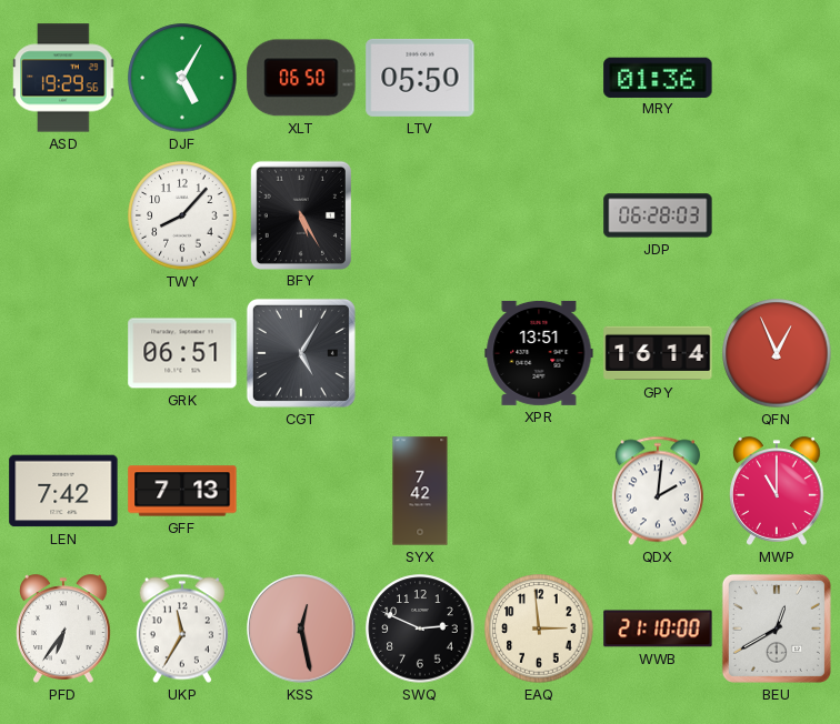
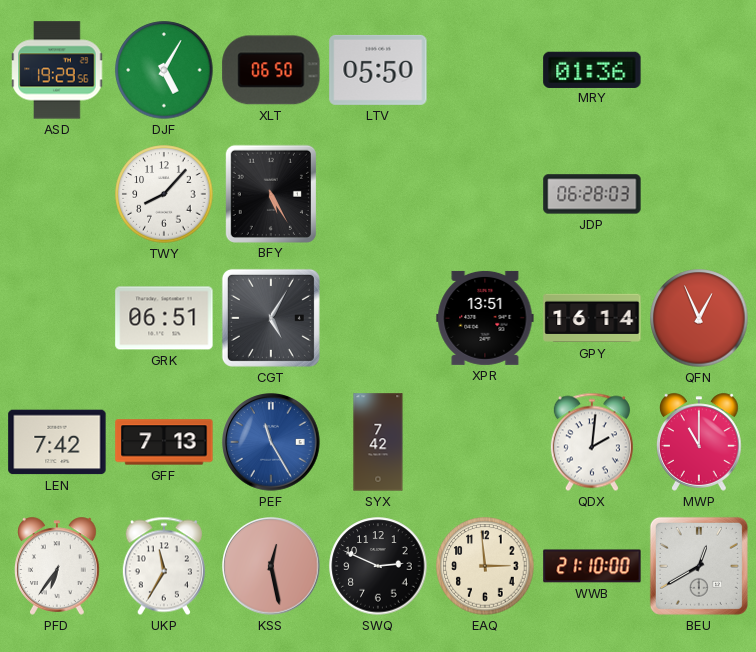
PEF: none -> 11:25
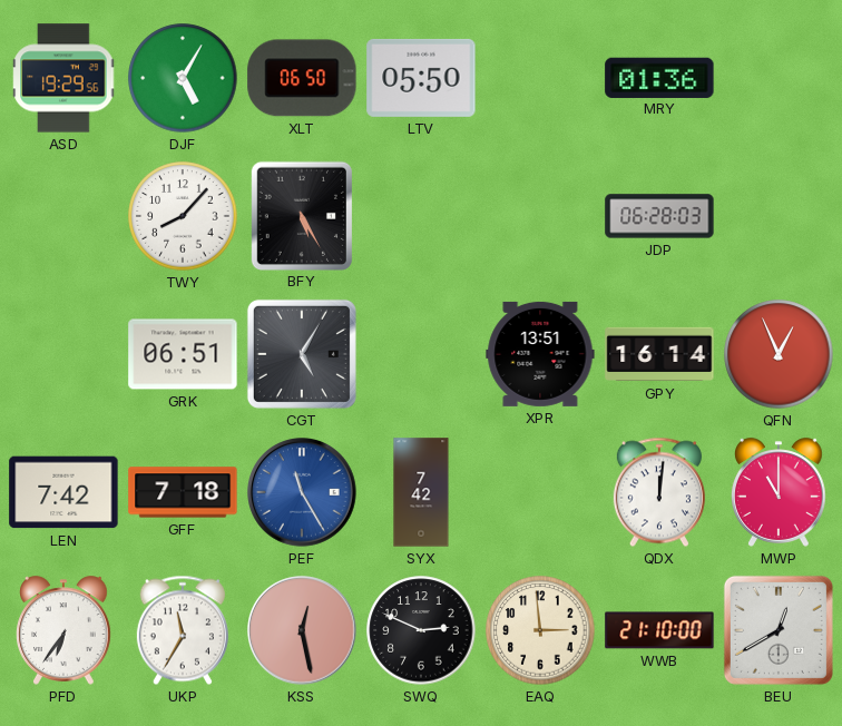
GFF: 7:13 -> 7:18
QDX: 2:01 -> 12:01
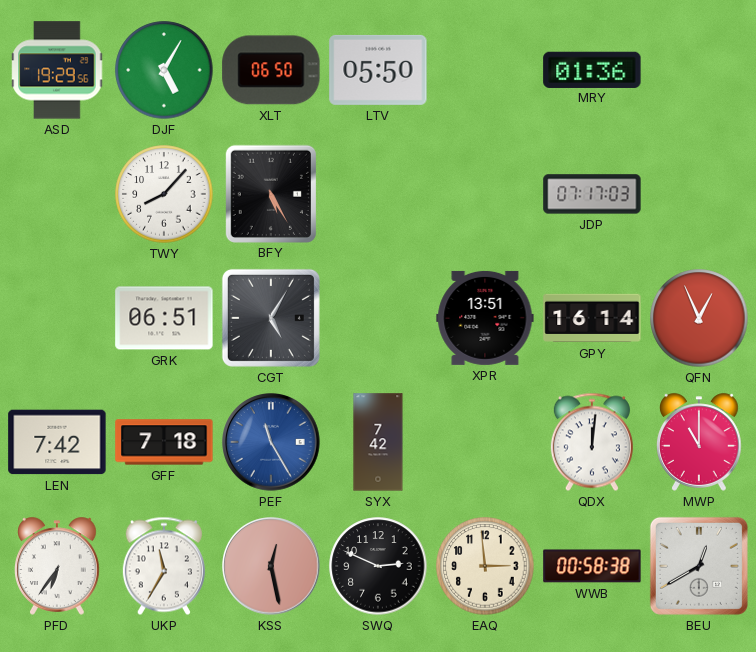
JDP: 06:28 -> 07:17
WWB: 21:10 -> 00:58
